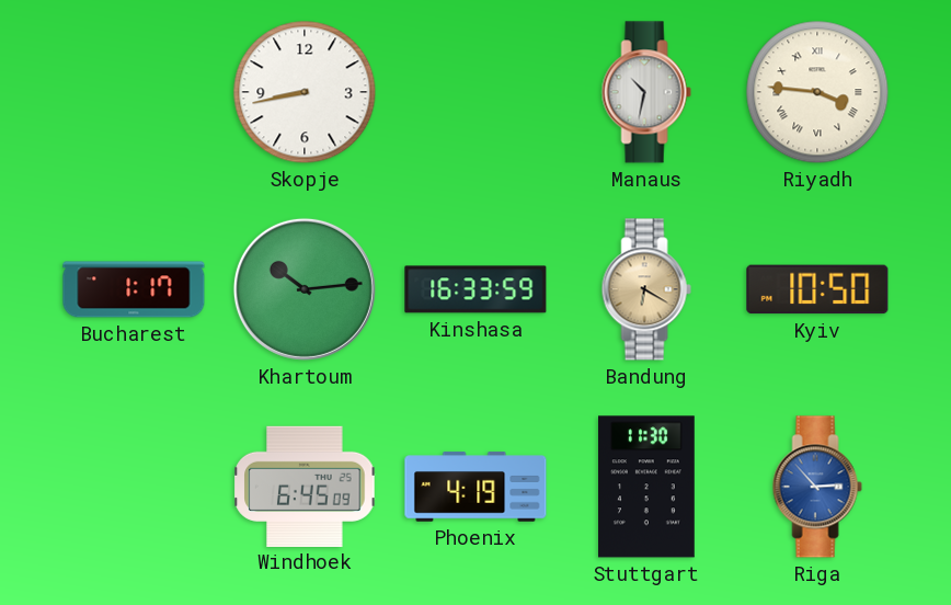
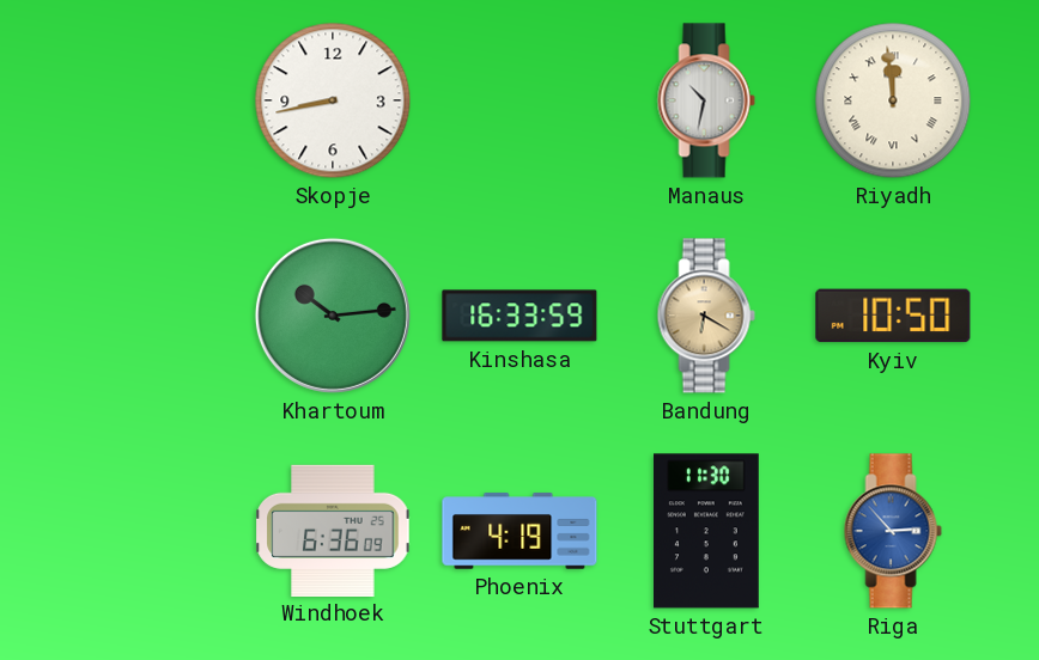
Riyadh: 3:46 -> 11:59
Bucharest: 1:17 -> none
Windhoek: 6:45 -> 6:36
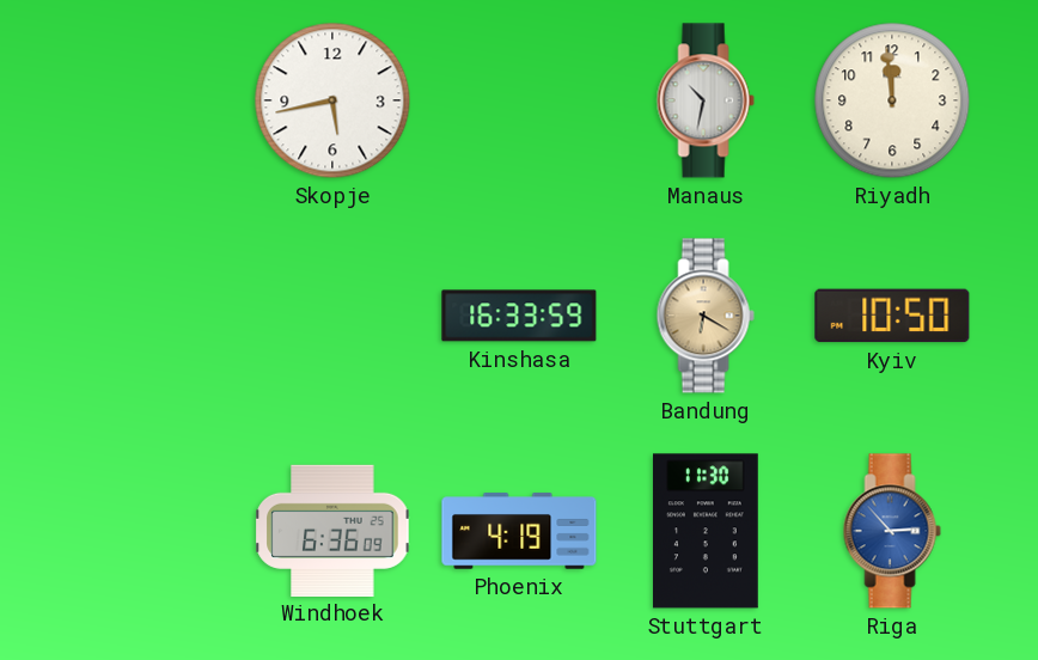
Skopje: 8:43 -> 5:43
Riyadh numerals: Roman -> Arabic
Khartoum: 10:14 -> none
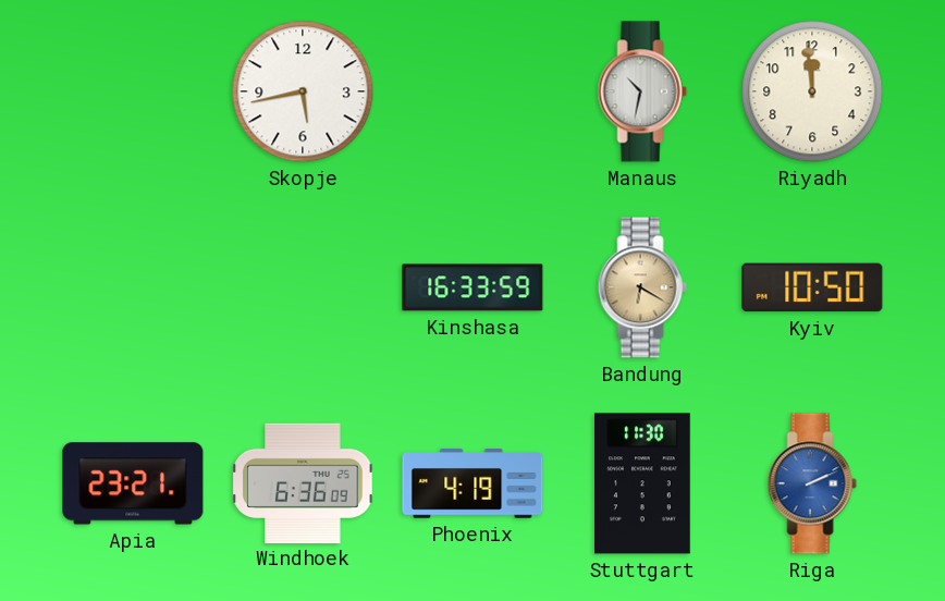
Apia: none -> 23:21
Riga: 2:53 -> 2:11
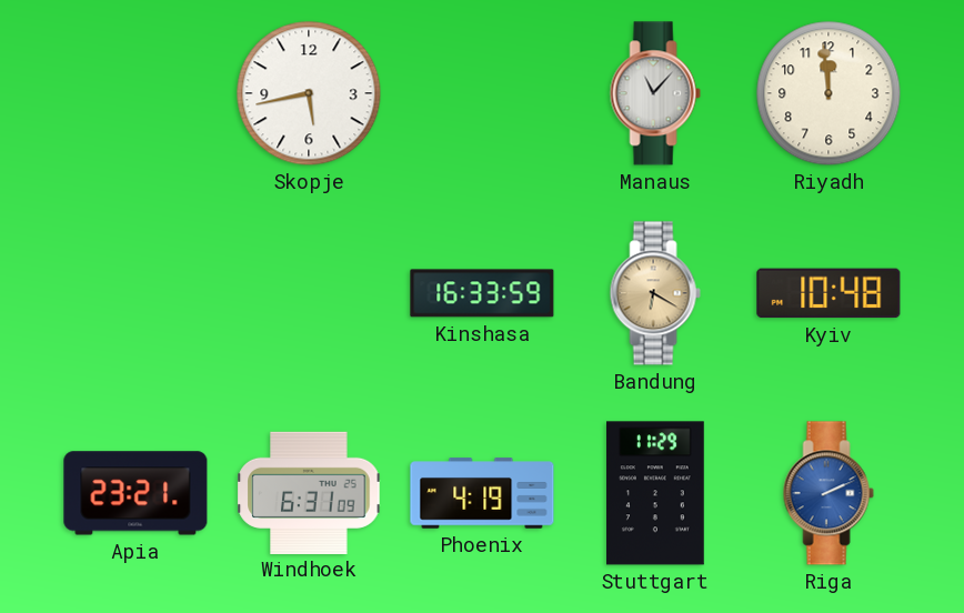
Manaus: 10:32 -> 11:07
Kyiv: 10:50 -> 10:48
Windhoek: 6:36 -> 6:31
Stuttgart: 11:30 -> 11:29
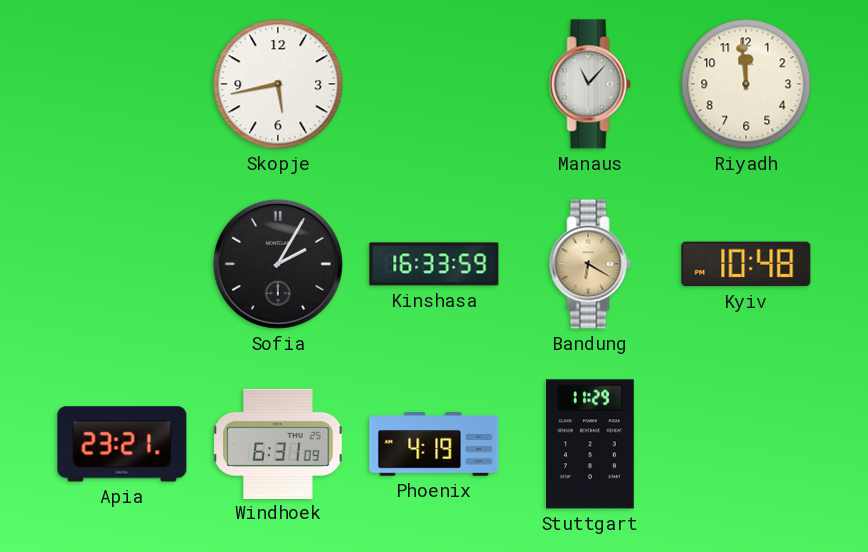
Sofia: none -> 2:05
Riga: 2:11 -> none
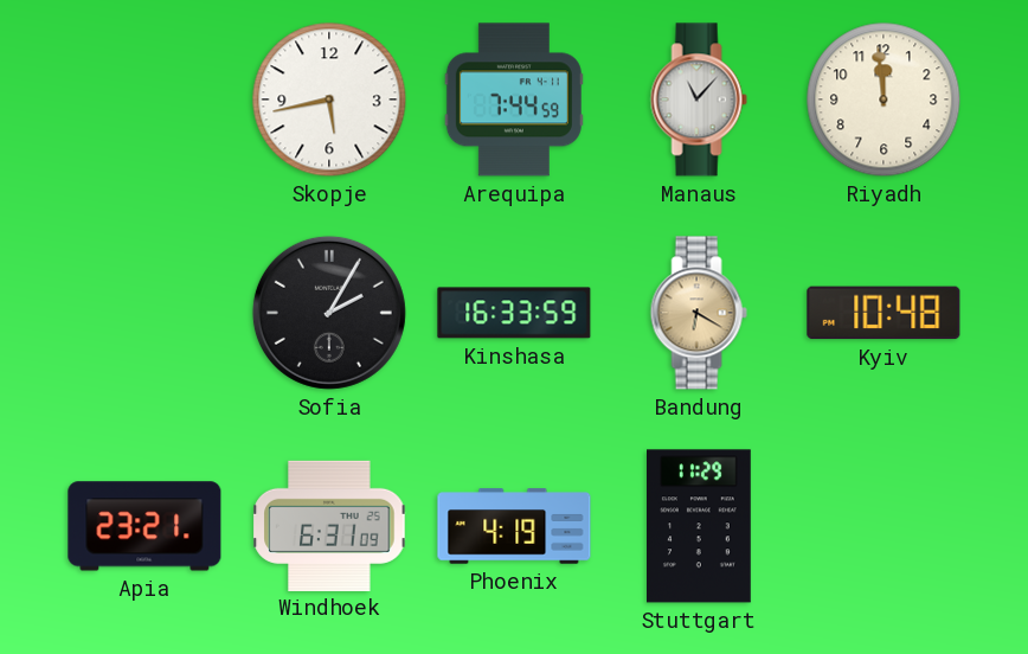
Arequipa: none -> 7:44
